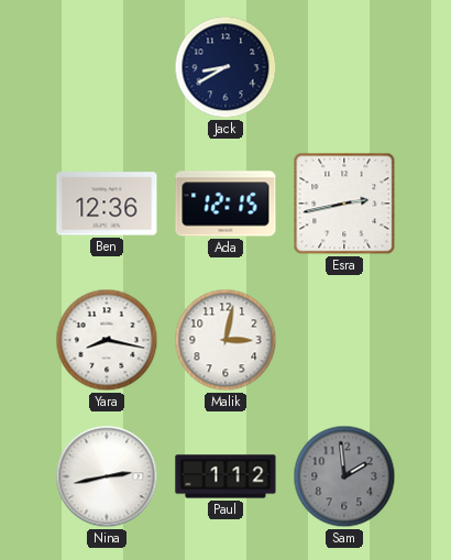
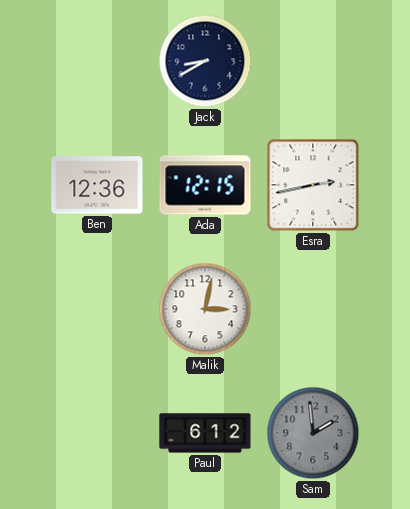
Yara: 8:17 -> none
Nina: 2:43 -> none
Paul: 1:12 -> 6:12
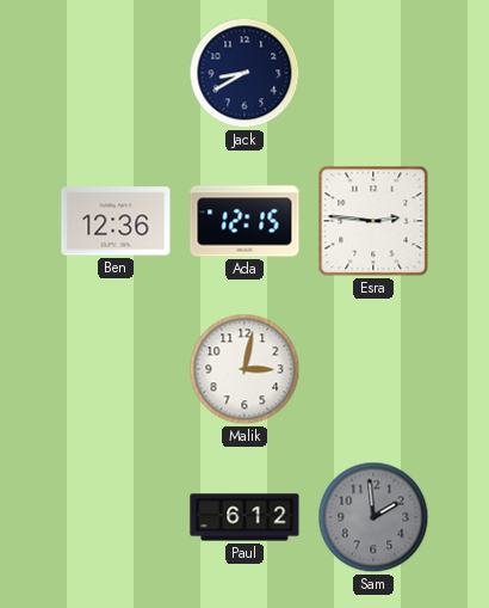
Esra: 2:43 -> 2:46
